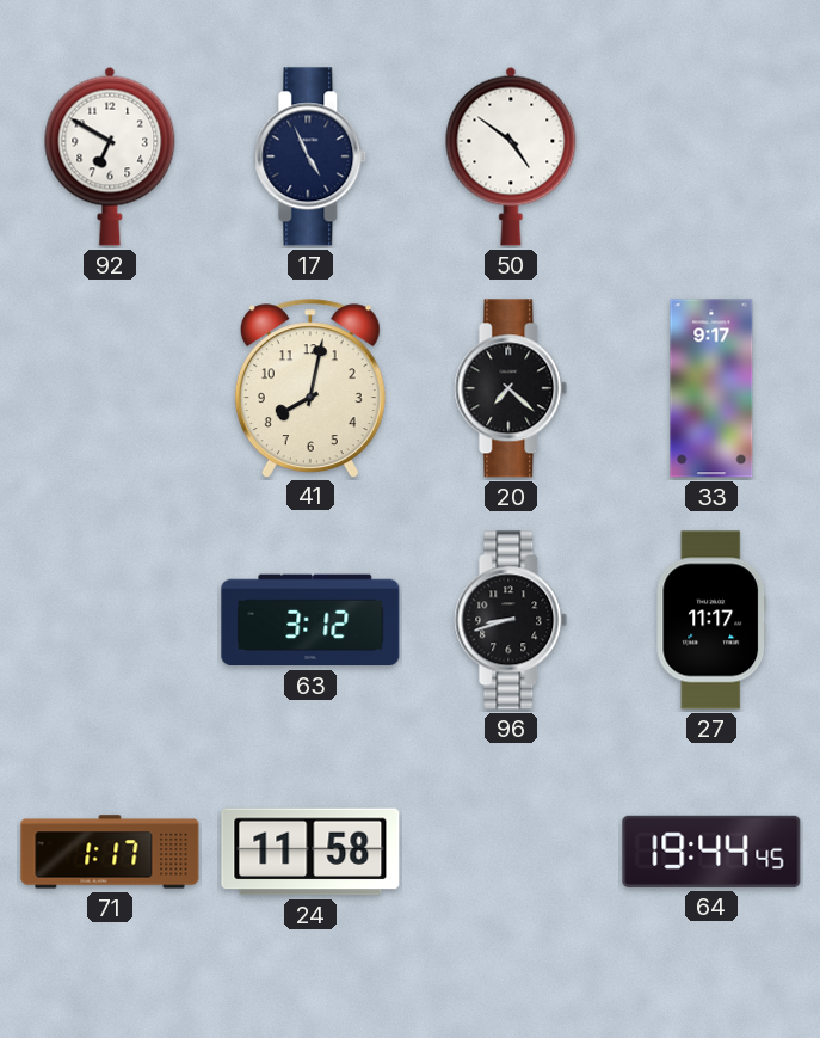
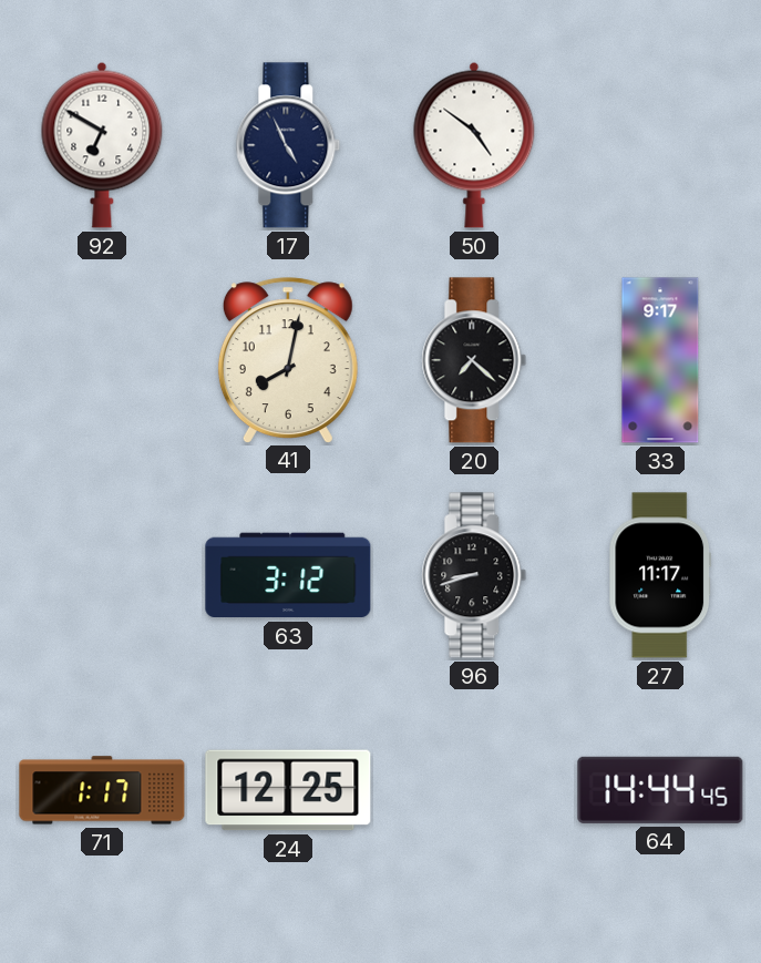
24: 11:58 -> 12:25
64: 19:44 -> 14:44
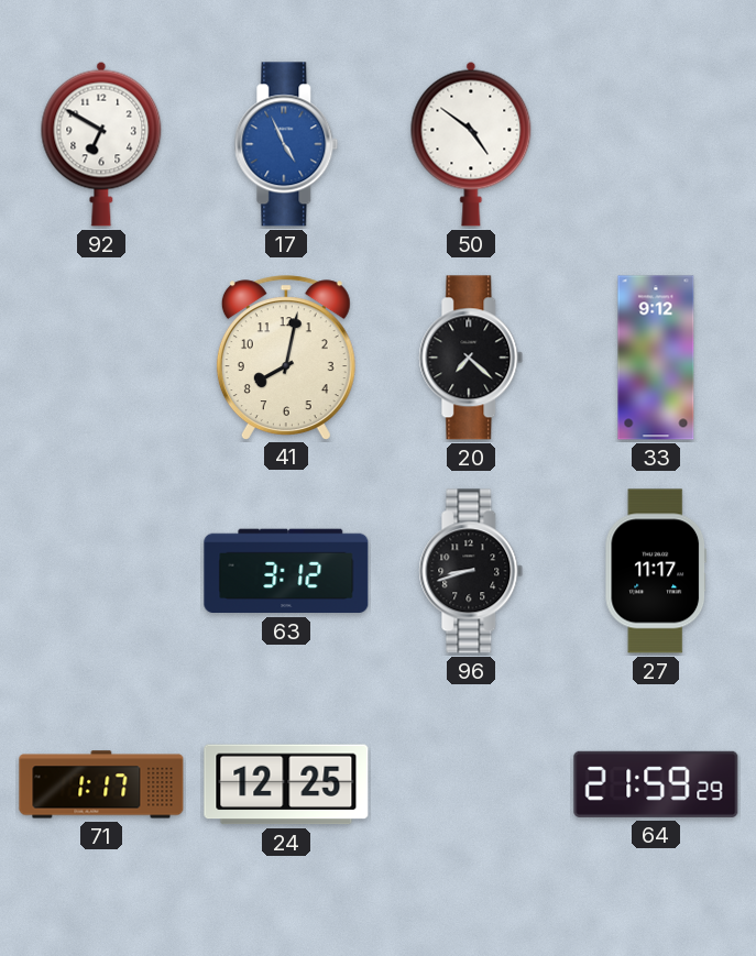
17 dial: navy -> blue
33: 9:17 -> 9:12
64: 14:44 -> 21:59
